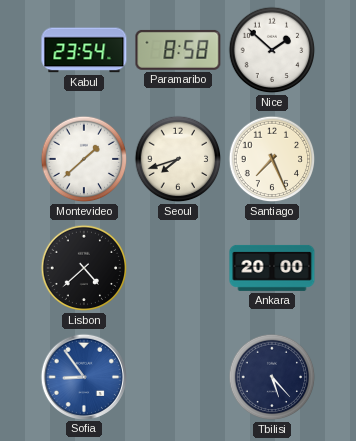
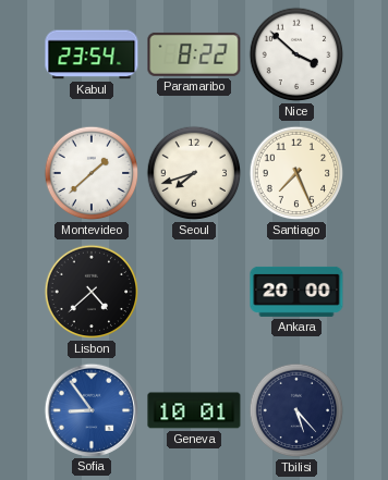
Paramaribo: 8:58 -> 8:22
Nice: 1:52 -> 3:52
Geneva: none -> 10:01
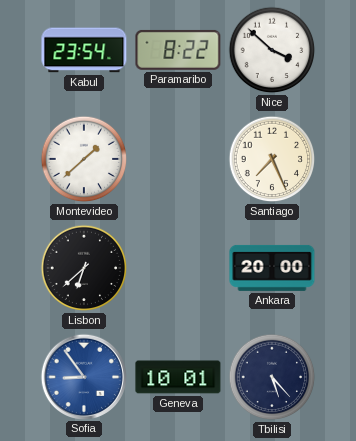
Seoul: 7:42 -> none
Lisbon: 4:38 -> 6:38
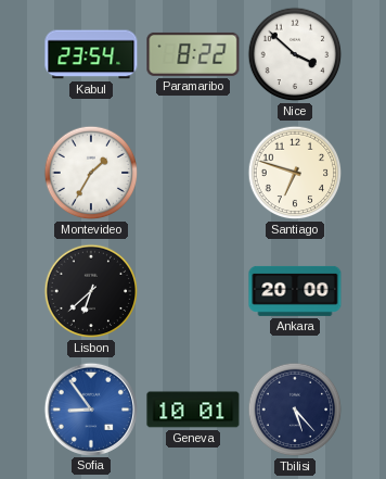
Montevideo: 1:38 -> 1:35
Santiago: 7:26 -> 6:48
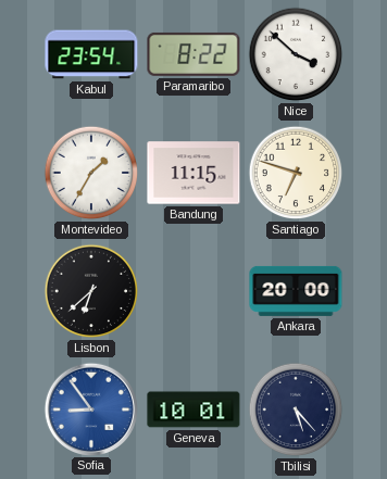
Bandung: none -> 11:15
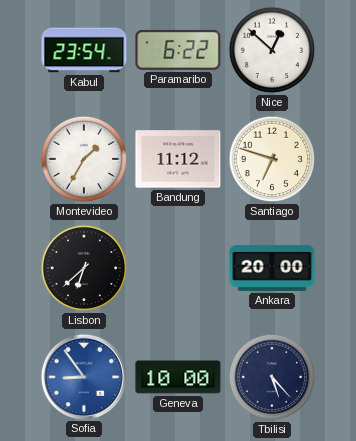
Paramaribo: 8:22 -> 6:22
Nice: 3:52 -> 12:52
Bandung: 11:15 -> 11:12
Geneva: 10:01 -> 10:00
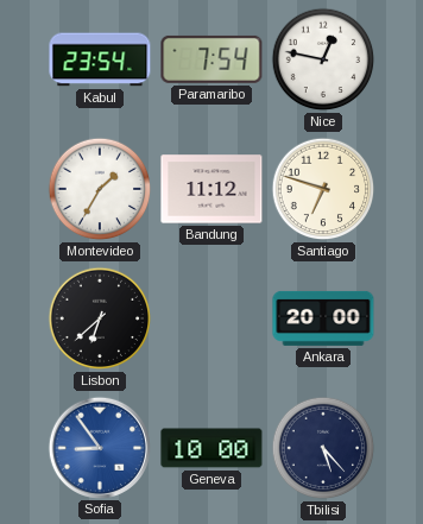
Paramaribo: 6:22 -> 7:54
Nice: 12:52 -> 12:47
